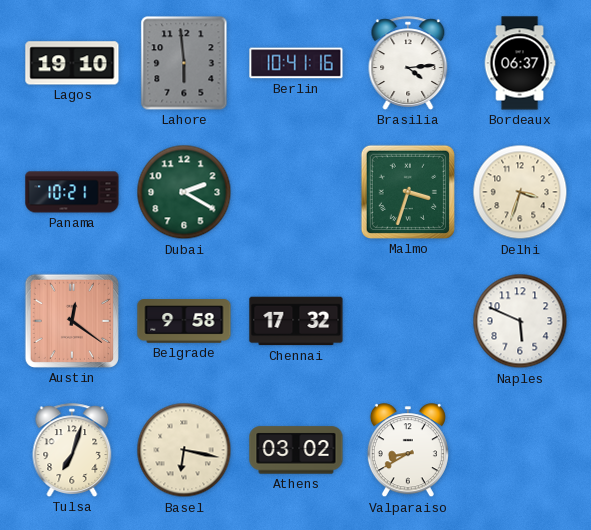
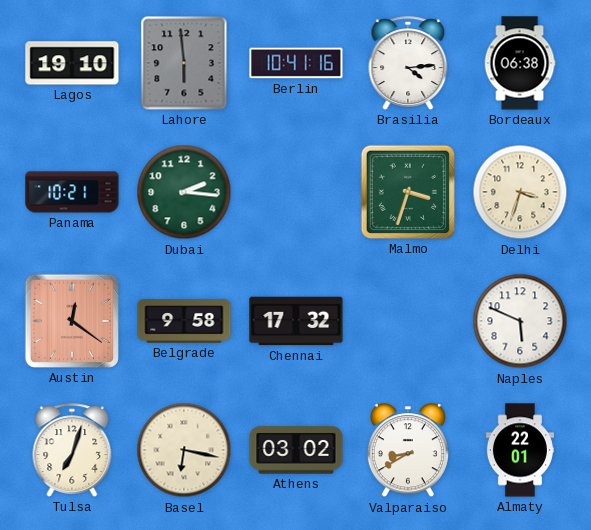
Bordeaux: 06:37 -> 06:38
Dubai: 2:20 -> 2:16
Almaty: none -> 22:01
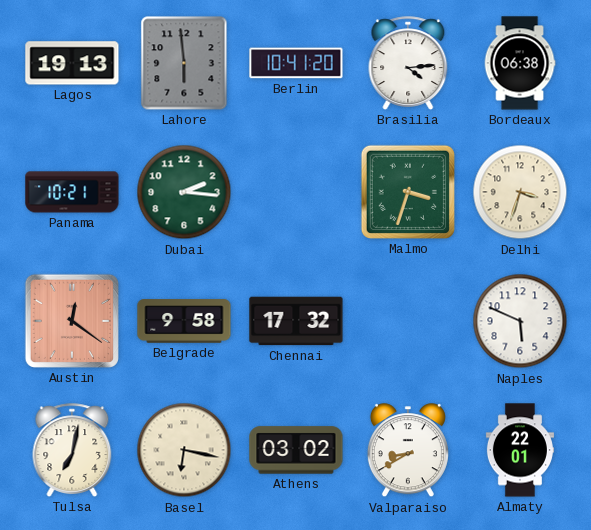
Lagos: 19:10 -> 19:13
Berlin: 10:41:16 -> 10:41:20
Tulsa: 7:03 -> 7:02
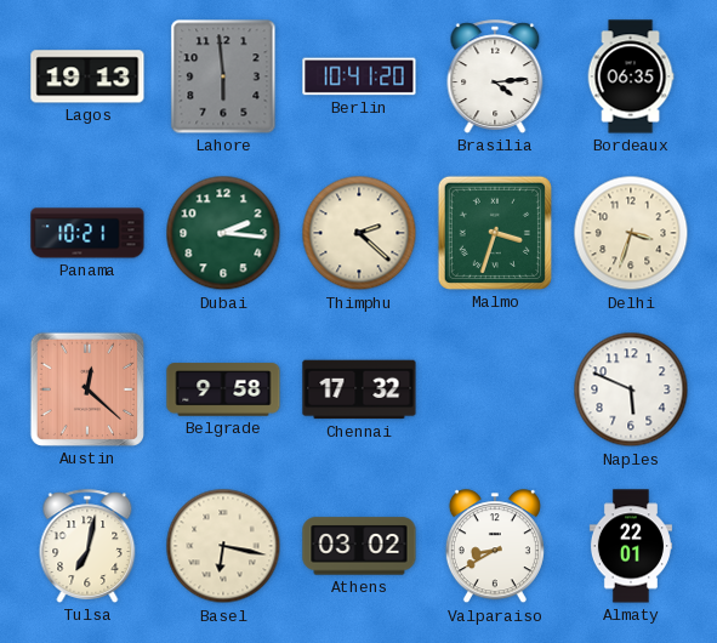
Bordeaux: 06:38 -> 06:35
Thimphu: none -> 2:22
Austin: 12:21 -> 12:22
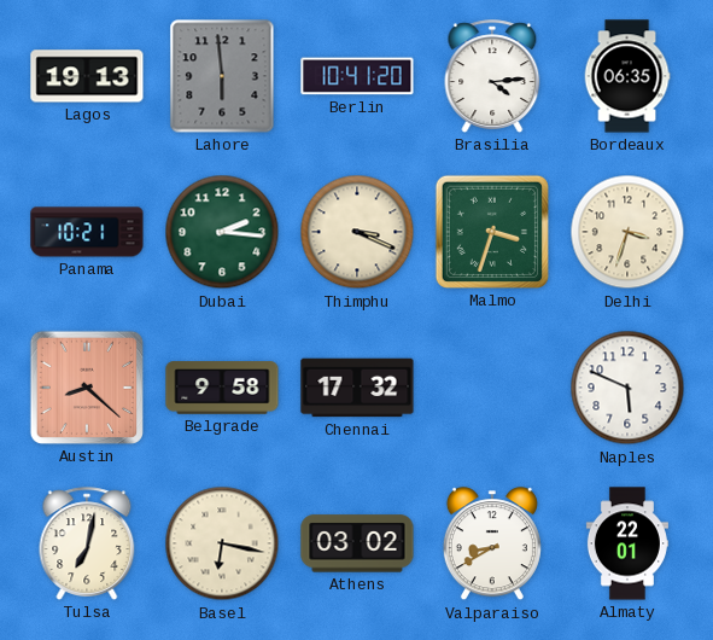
Thimphu: 2:22 -> 3:19
Austin: 12:22 -> 8:22
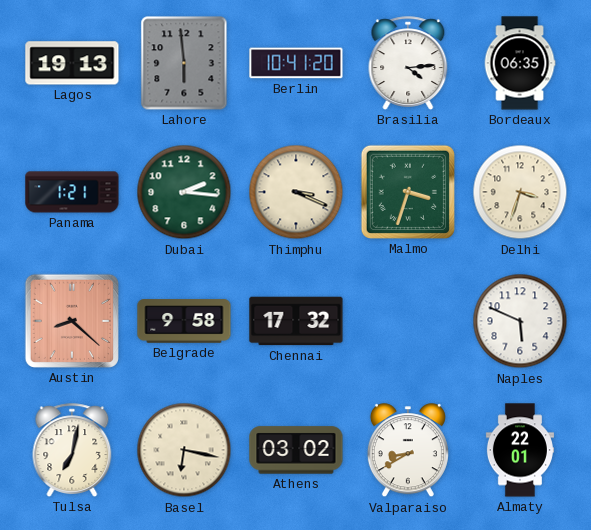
Panama: 10:21 -> 1:21
